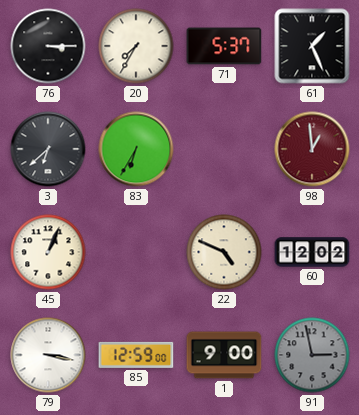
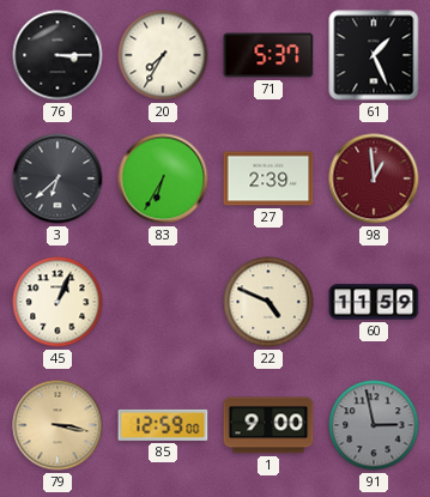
27: none -> 2:39
60: 12:02 -> 11:59
79 dial: white -> champagne
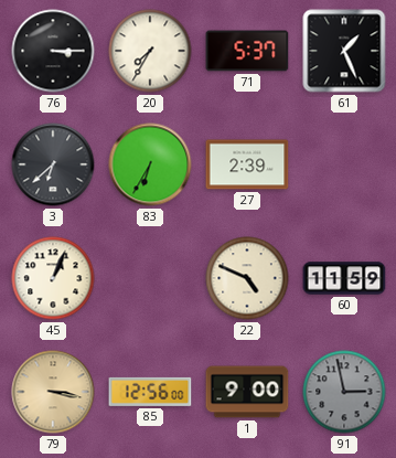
98: 12:59 -> none
85: 12:59 -> 12:56
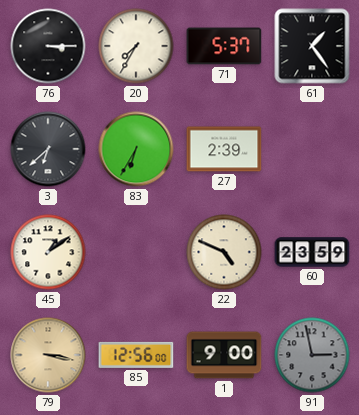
61: 1:26 -> 1:24
45: 1:04 -> 1:09
60: 11:59 -> 23:59
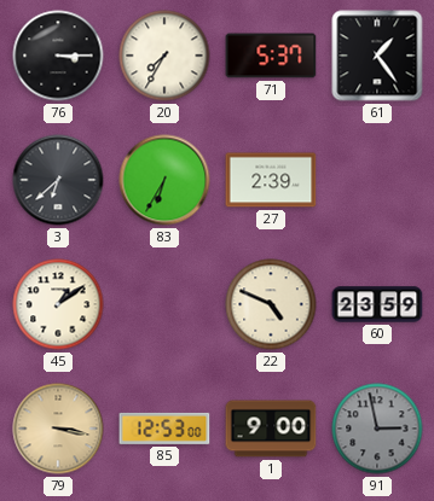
85: 12:56 -> 12:53
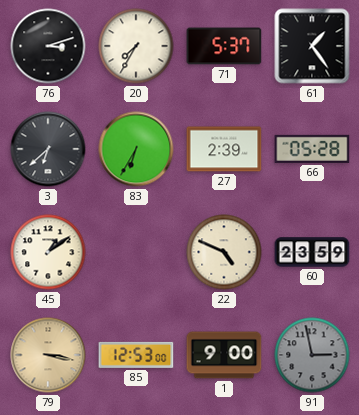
76: 3:15 -> 3:12
66: none -> 05:28
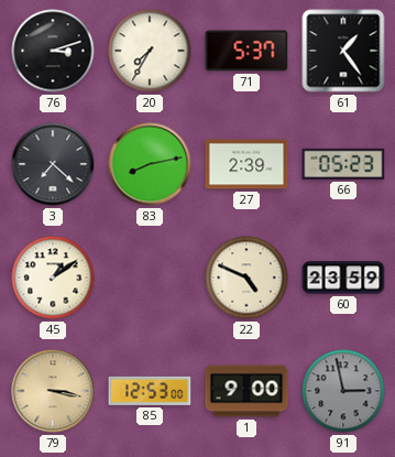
3: 6:38 -> 7:22
83: 6:35 -> 8:13
66: 05:28 -> 05:23
